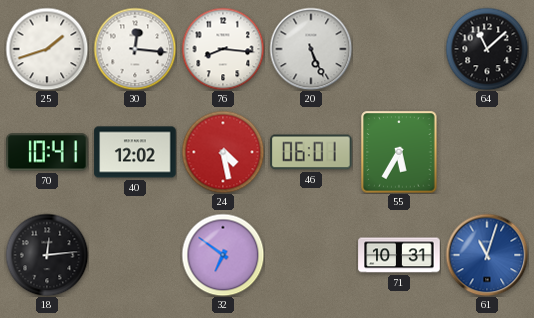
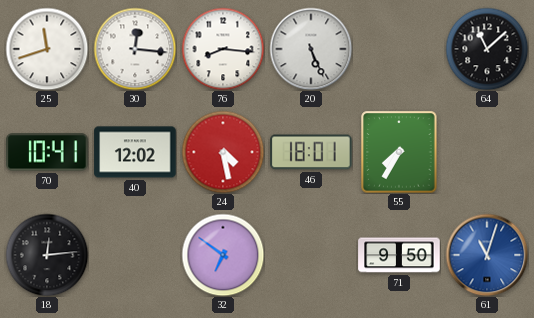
25: 1:42 -> 11:42
46: 06:01 -> 18:01
55: 5:35 -> 7:35
71: 10:31 -> 9:50
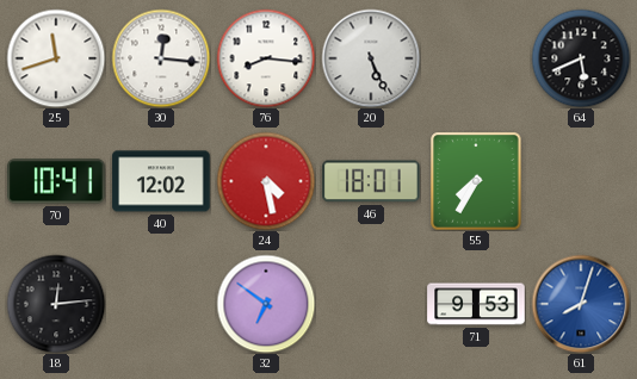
64: 11:08 -> 5:41
71: 9:50 -> 9:53
61: 11:03 -> 8:03
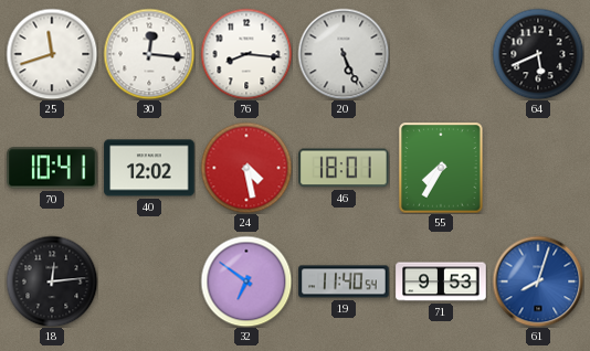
19: none -> 11:40
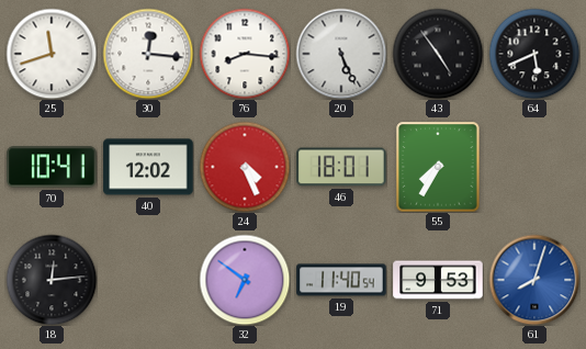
43: none -> 4:54
24: 4:28 -> 4:26
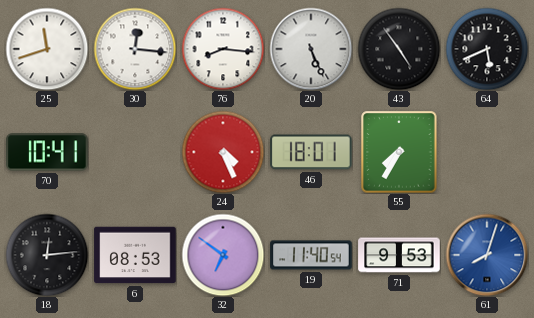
40: 12:02 -> none
6: none -> 08:53
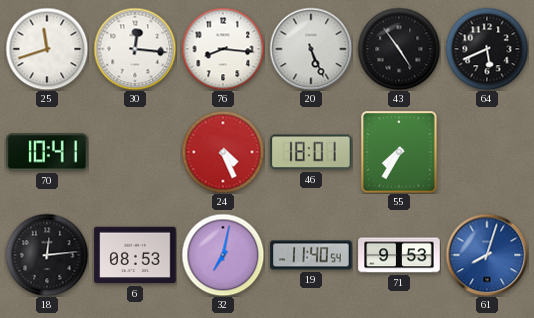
32: 6:51 -> 7:02
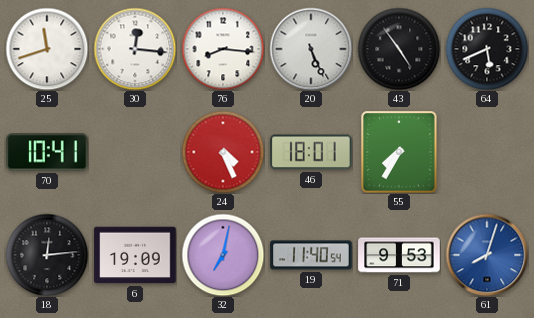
6: 08:53 -> 19:09
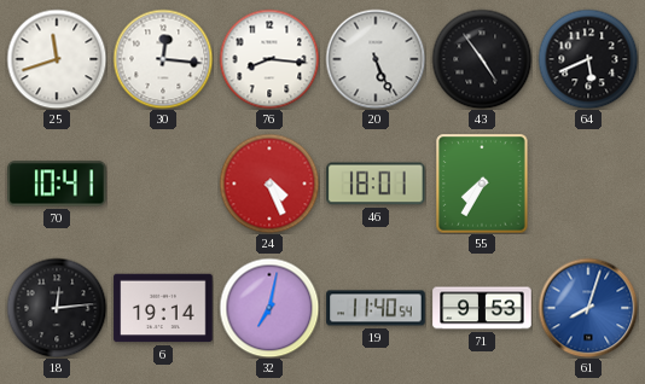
6: 19:09 -> 19:14
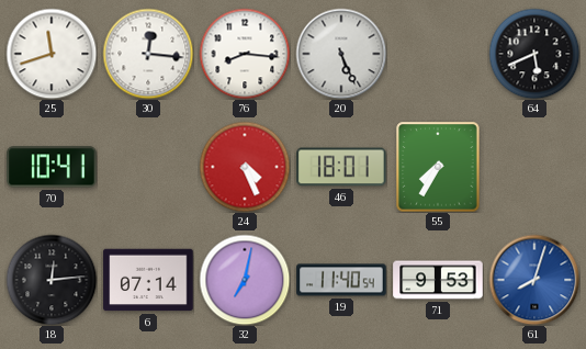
43: 4:54 -> none
6: 19:14 -> 07:14
